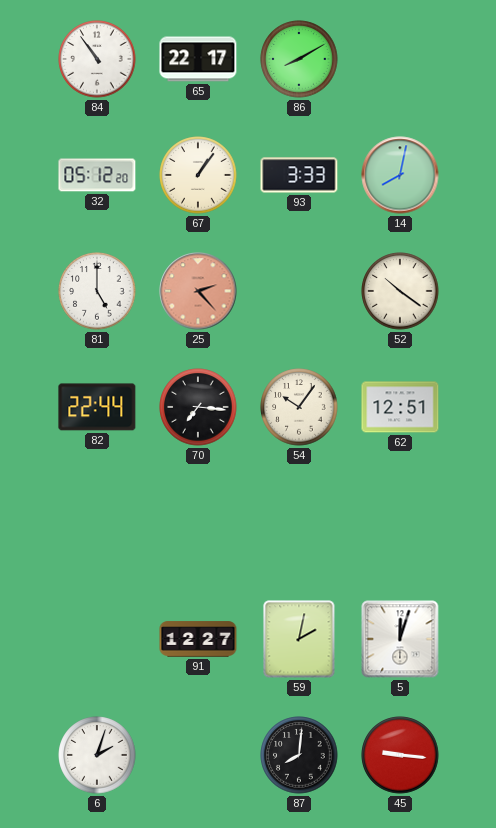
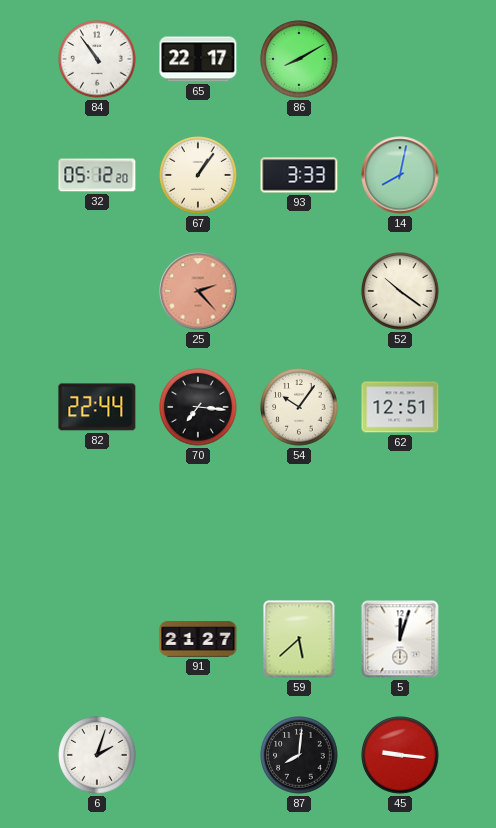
81: 5:00 -> none
91: 12:27 -> 21:27
59: 2:02 -> 5:38
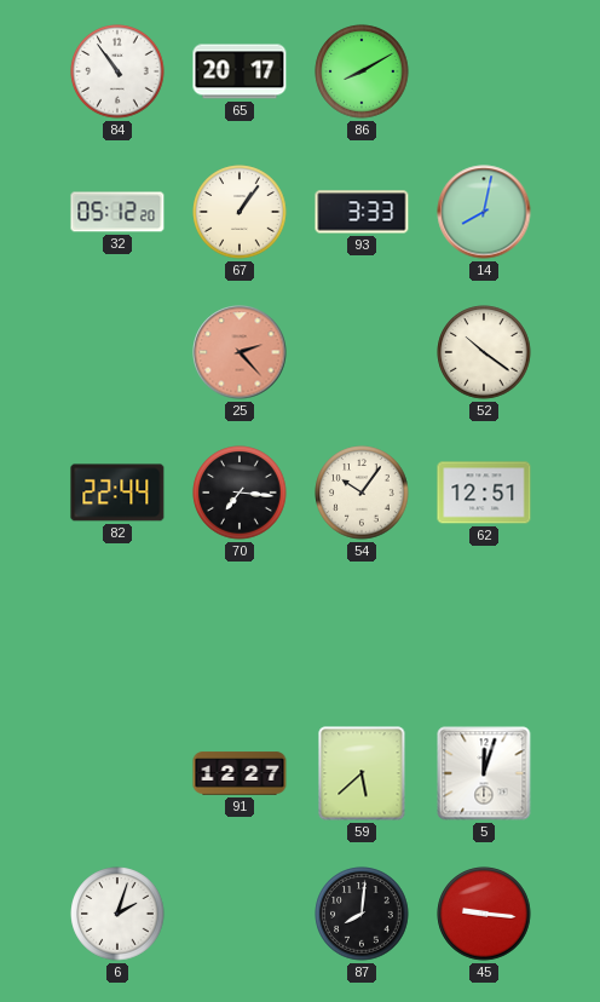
65: 22:17 -> 20:17
91: 21:27 -> 12:27
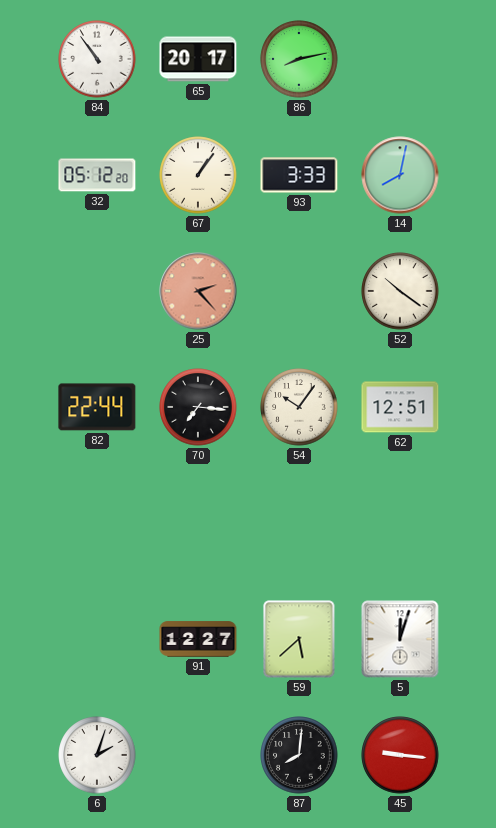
86: 8:10 -> 8:13
